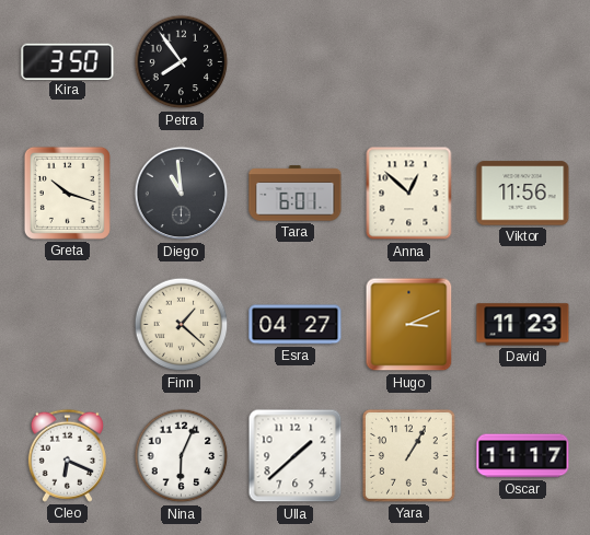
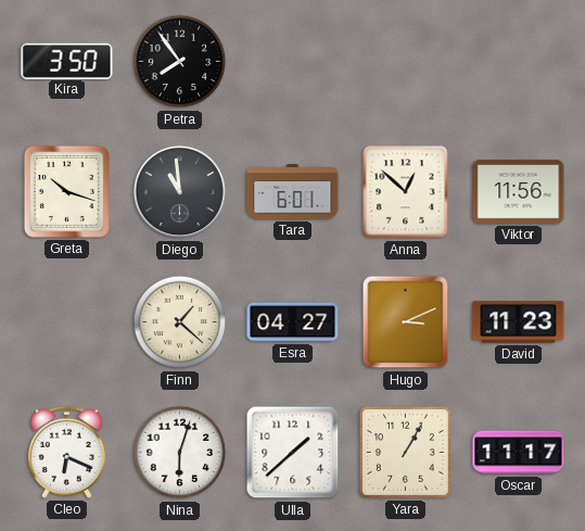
Nina: 6:04 -> 6:03
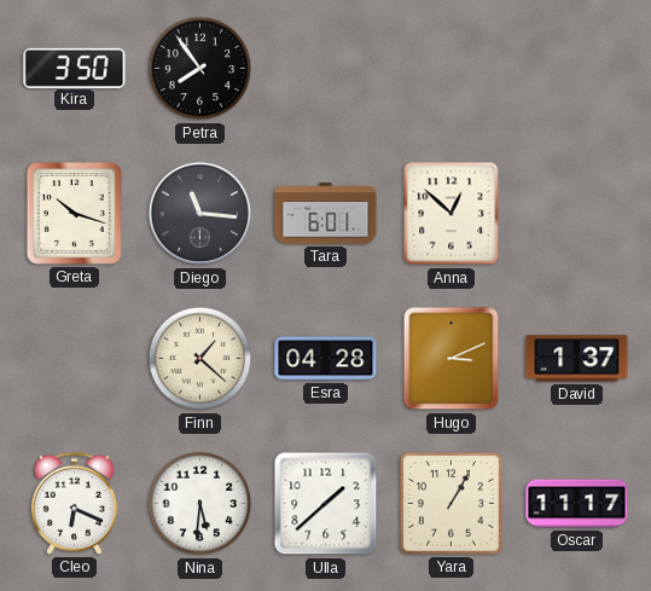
Diego: 10:59 -> 11:16
Viktor: 11:56 -> none
Esra: 04:27 -> 04:28
David: 11:23 -> 1:37
Nina: 6:03 -> 5:31
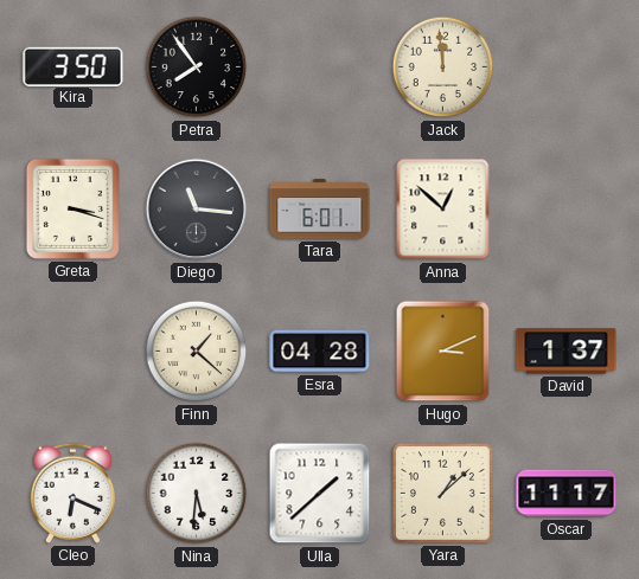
Jack: none -> 11:59
Greta: 10:18 -> 3:18
Yara: 1:05 -> 1:08
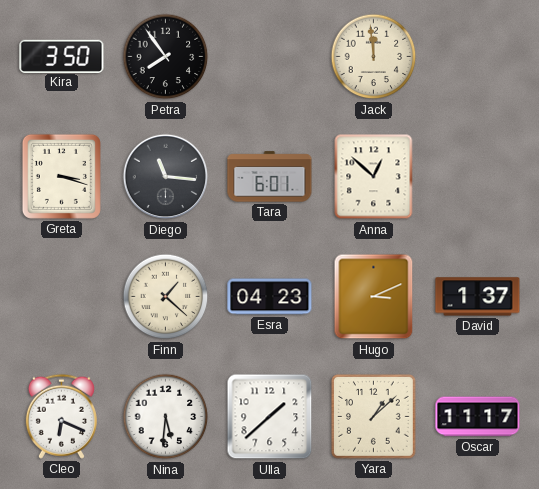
Esra: 04:28 -> 04:23
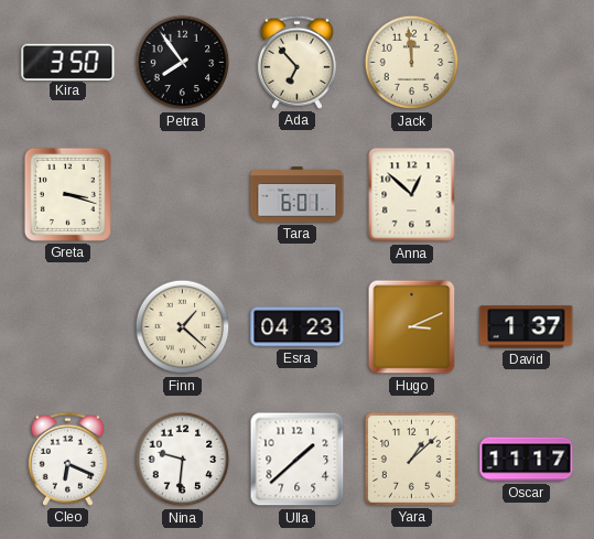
Ada: none -> 6:53
Diego: 11:16 -> none
Nina: 5:31 -> 9:31
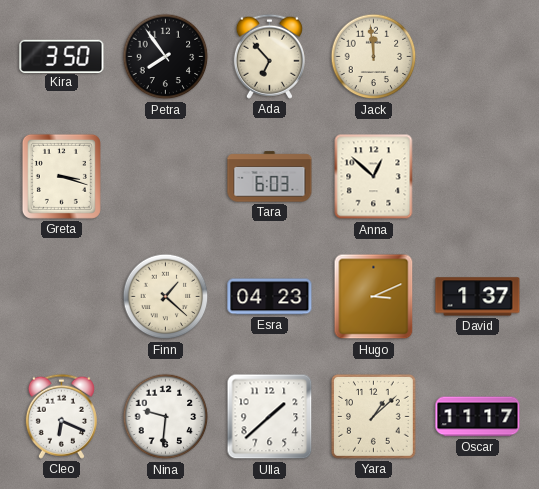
Tara: 6:01 -> 6:03
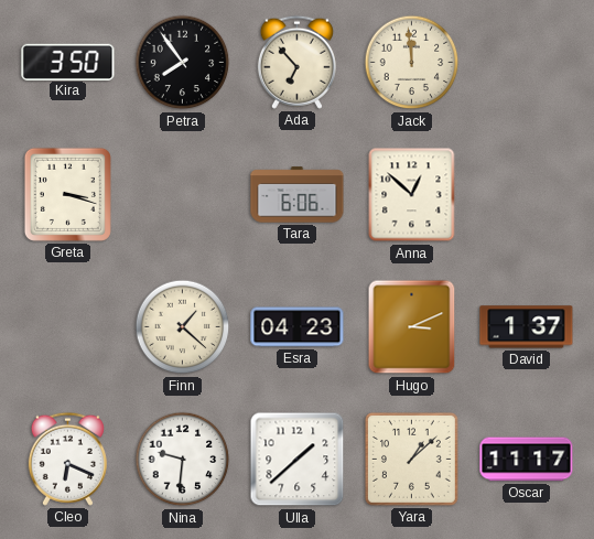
Tara: 6:03 -> 6:06
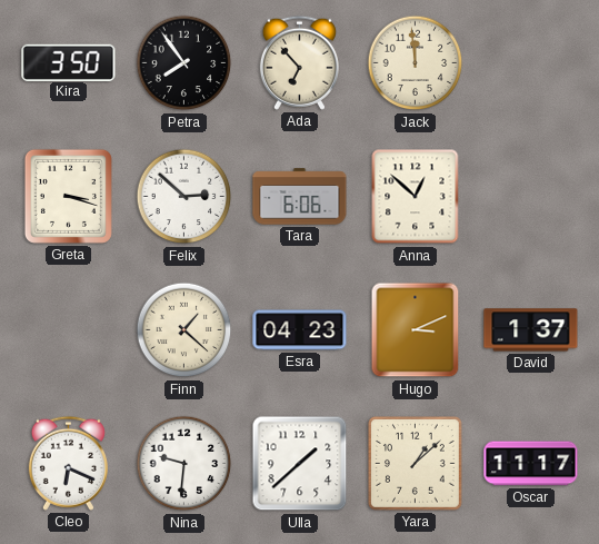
Felix: none -> 2:52
